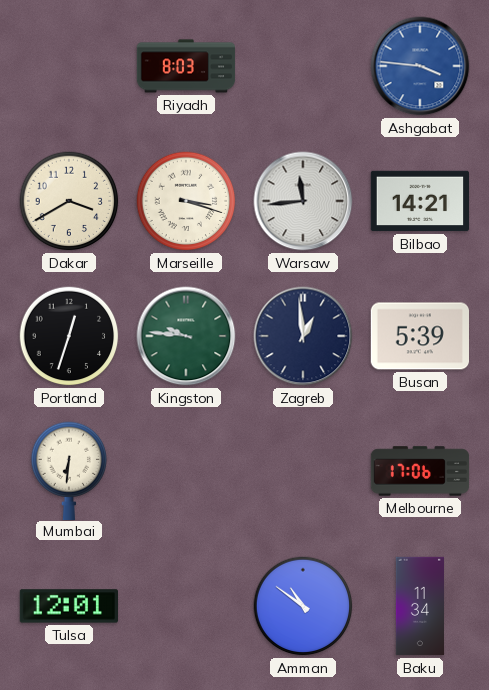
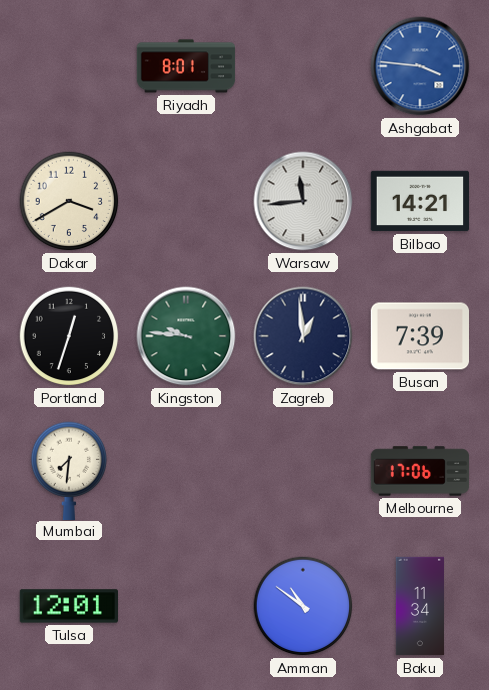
Riyadh: 8:03 -> 8:01
Marseille: 3:18 -> none
Busan: 5:39 -> 7:39
Mumbai: 6:31 -> 7:31
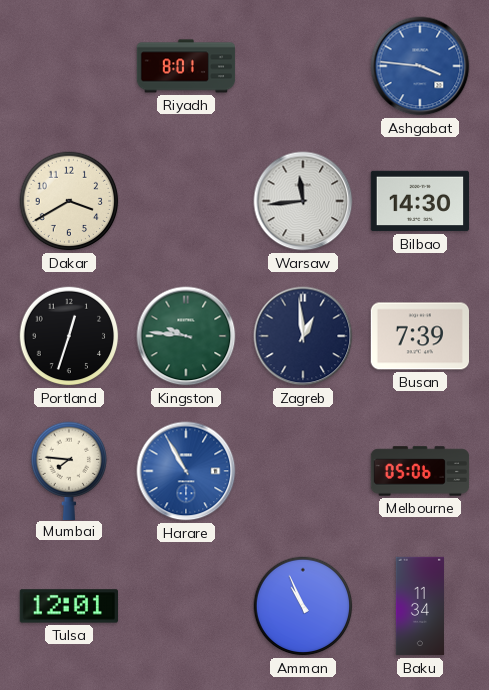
Bilbao: 14:21 -> 14:30
Mumbai: 7:31 -> 7:46
Harare: none -> 10:55
Melbourne: 17:06 -> 05:06
Amman: 10:51 -> 10:56
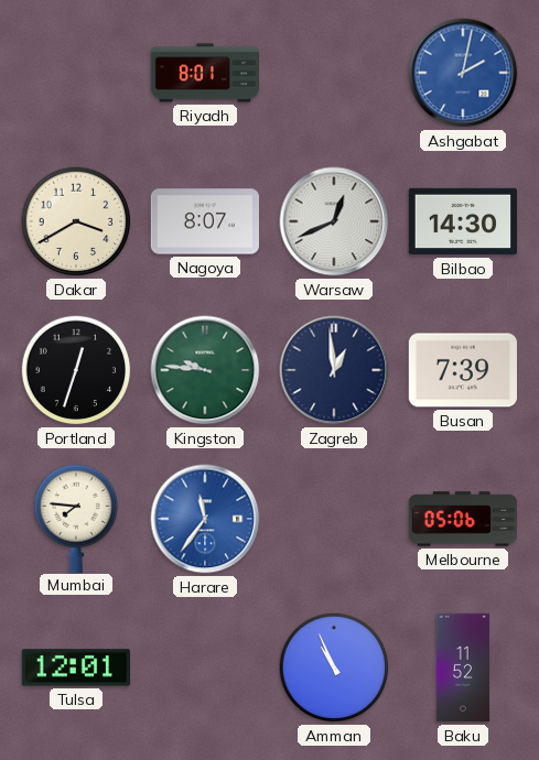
Ashgabat: 3:46 -> 2:02
Nagoya: none -> 8:07
Warsaw: 11:44 -> 12:41
Harare: 10:55 -> 11:36
Baku: 11:34 -> 11:52
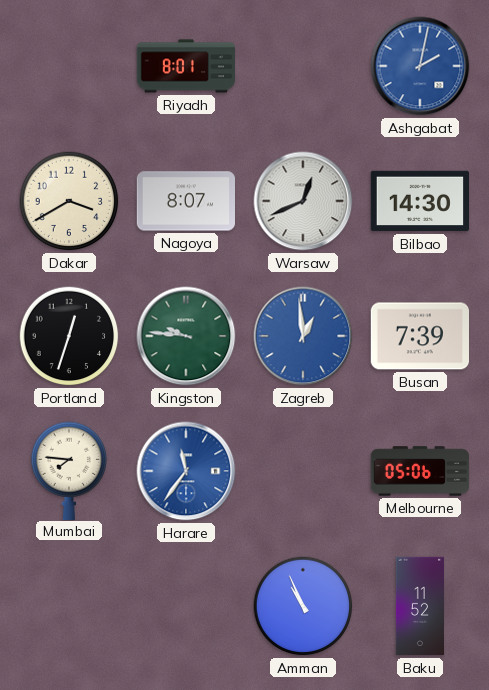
Zagreb dial: navy -> blue
Tulsa: 12:01 -> none
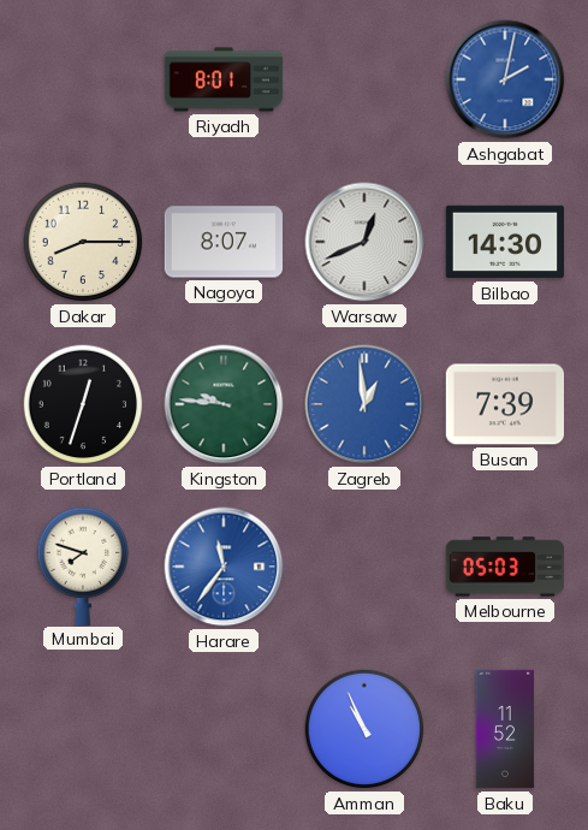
Dakar: 3:40 -> 8:15
Mumbai: 7:46 -> 7:48
Melbourne: 05:06 -> 05:03
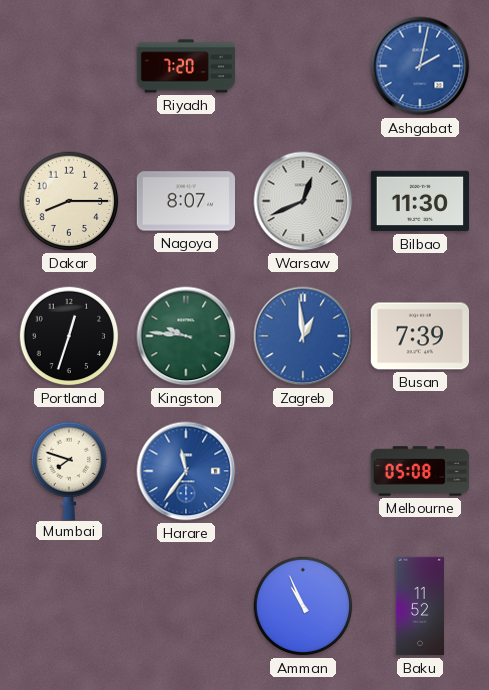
Riyadh: 8:01 -> 7:20
Bilbao: 14:30 -> 11:30
Melbourne: 05:03 -> 05:08
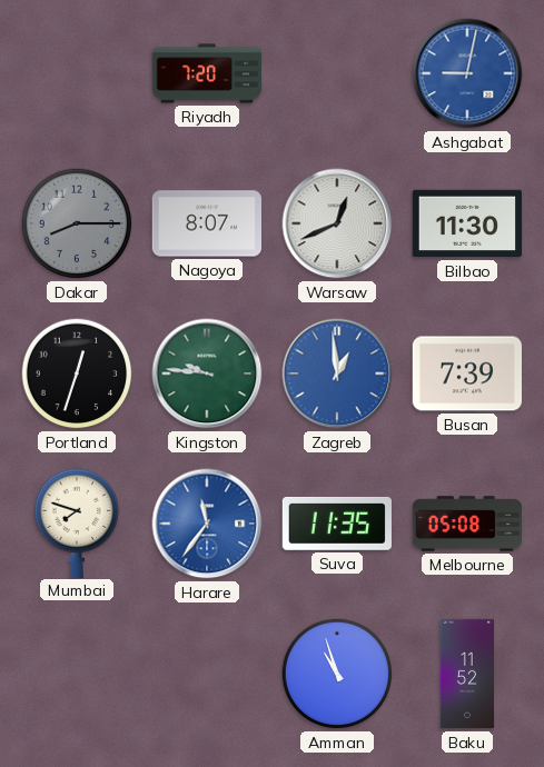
Ashgabat: 2:02 -> 9:02
Dakar dial: cream -> grey
Suva: none -> 11:35
Amman: 10:56 -> 10:57
